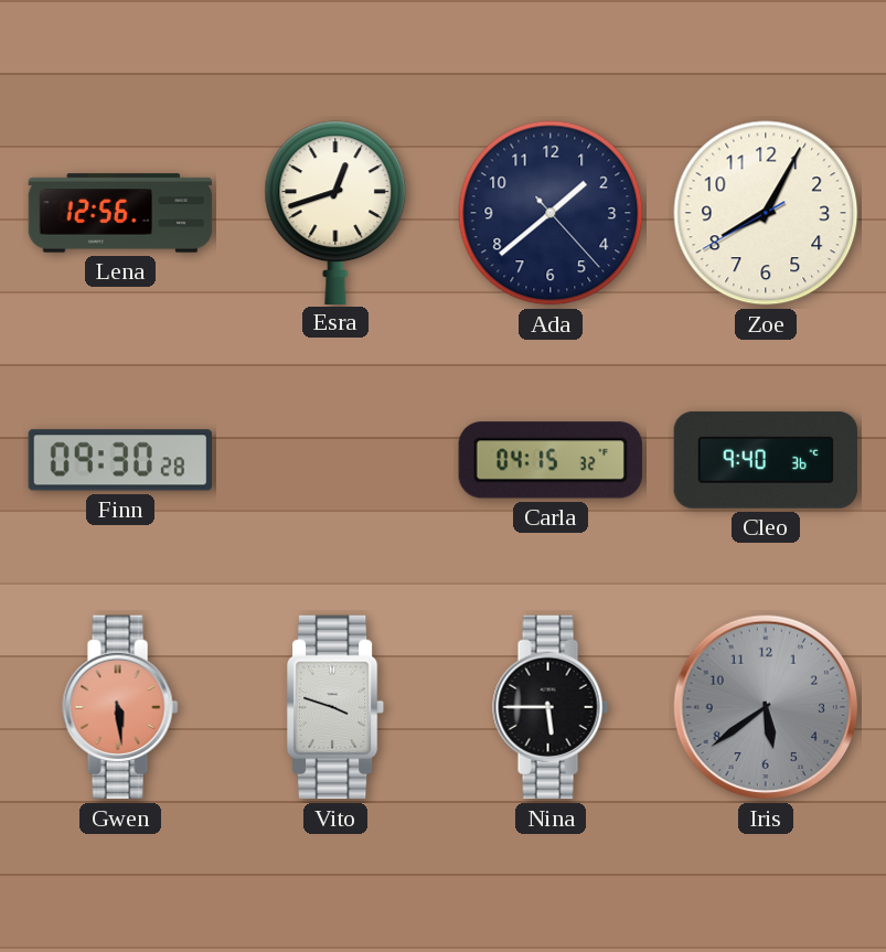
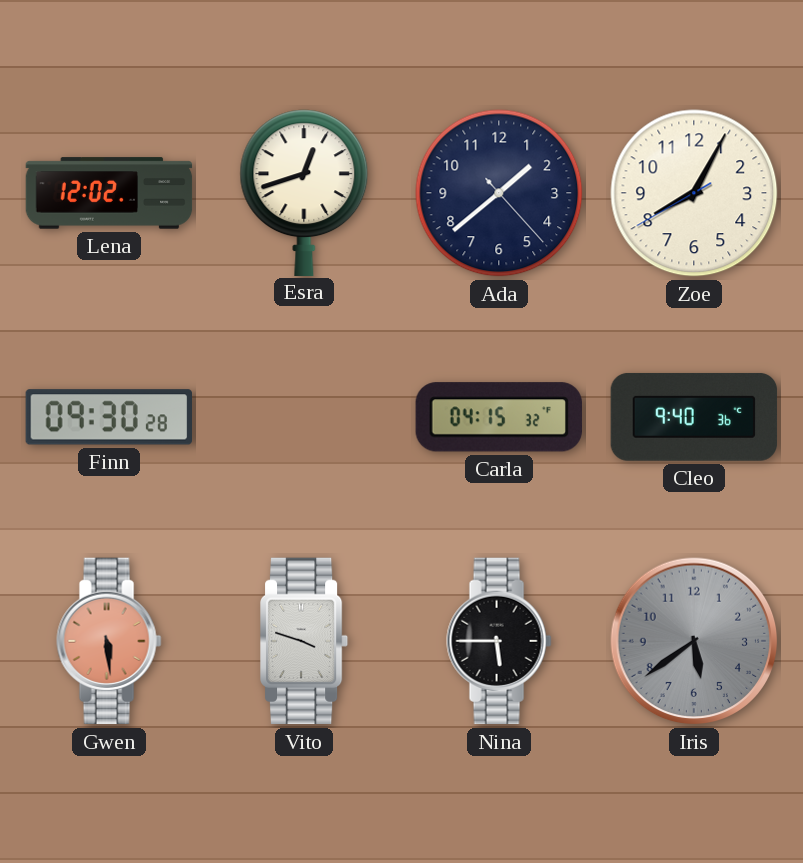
Lena: 12:56 -> 12:02
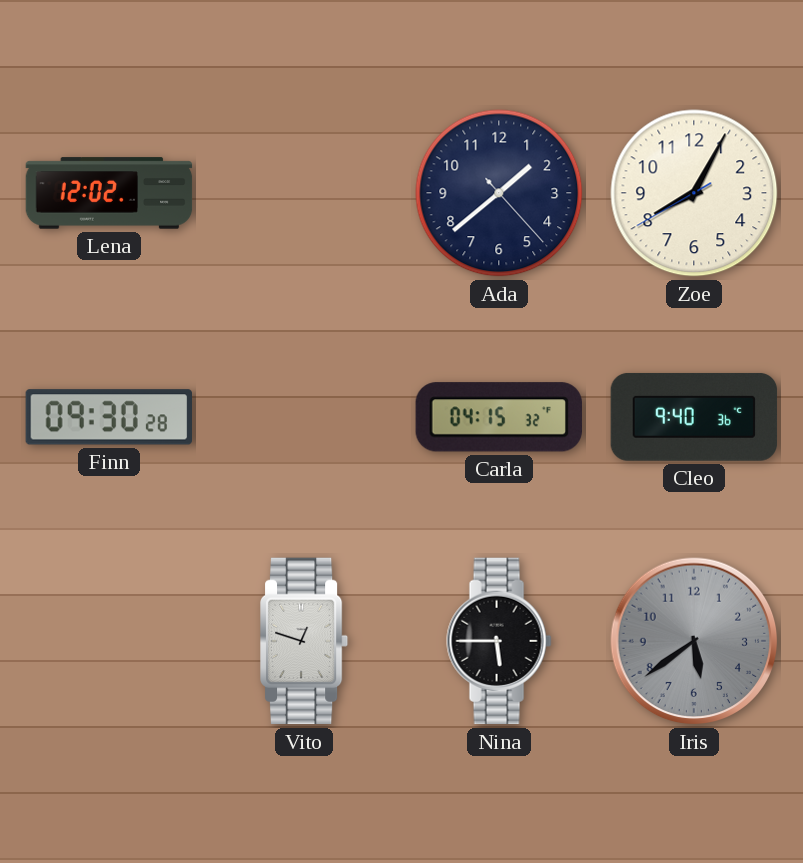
Esra: 12:42 -> none
Gwen: 5:29 -> none
Vito: 3:48 -> 12:48
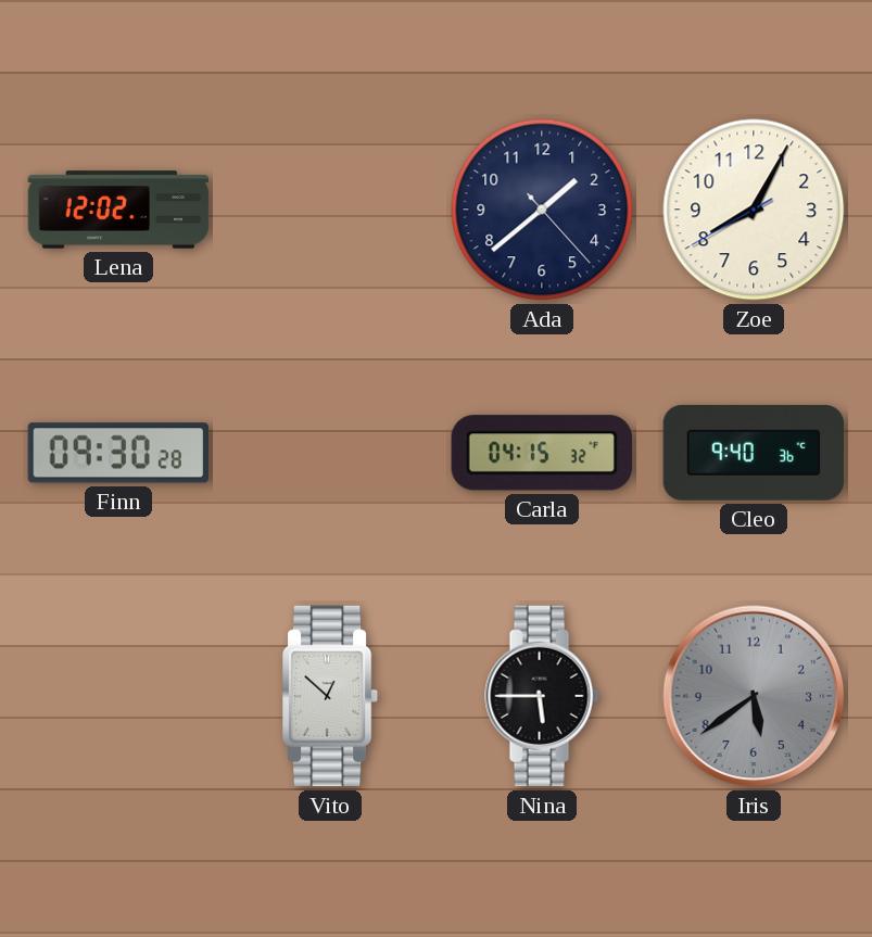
Vito: 12:48 -> 12:52
